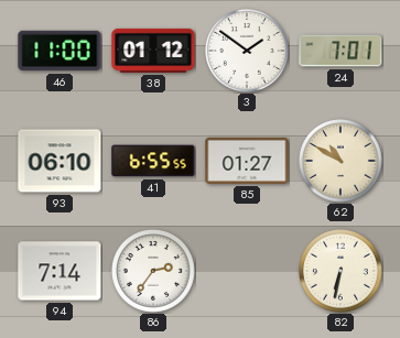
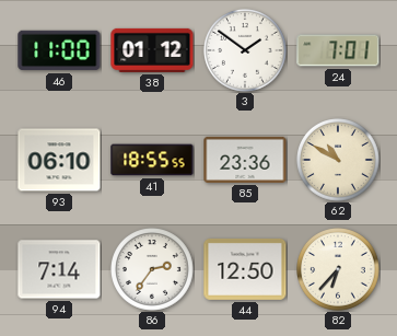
41: 6:55 -> 18:55
85: 01:27 -> 23:36
44: none -> 12:50
82: 6:32 -> 6:37
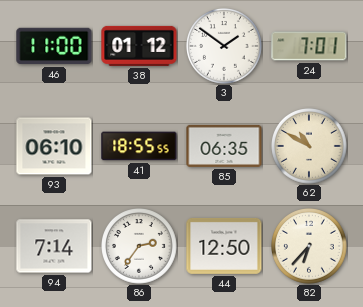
85: 23:36 -> 06:35
